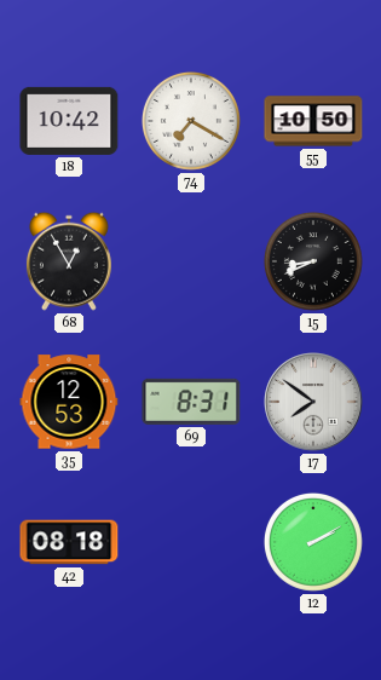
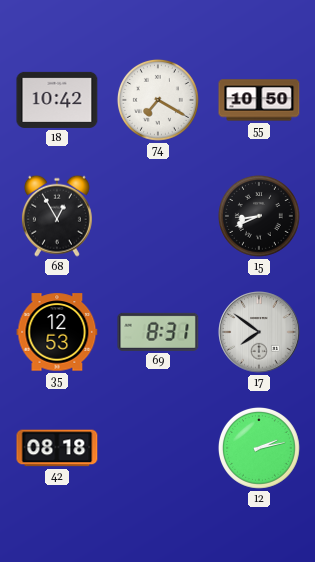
12: 2:10 -> 2:13
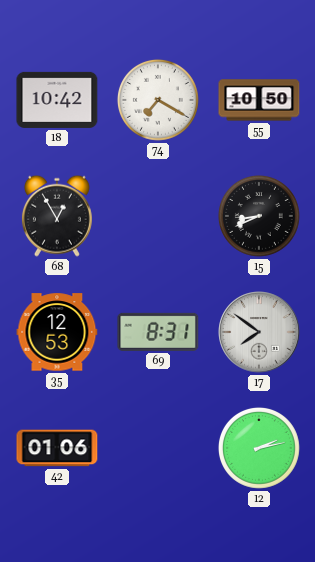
42: 08:18 -> 01:06
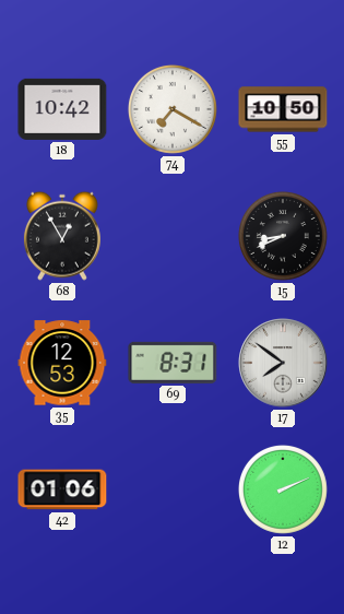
12: 2:13 -> 2:11
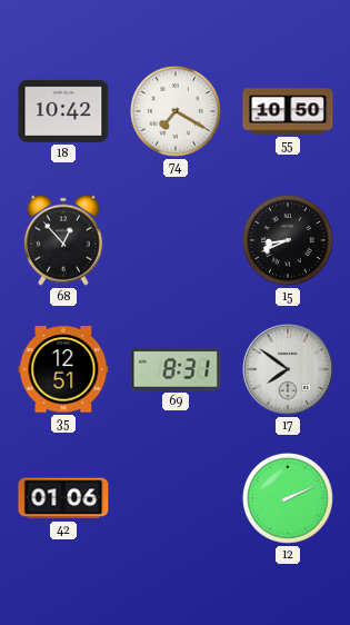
68: 12:55 -> 12:53
35: 12:53 -> 12:51
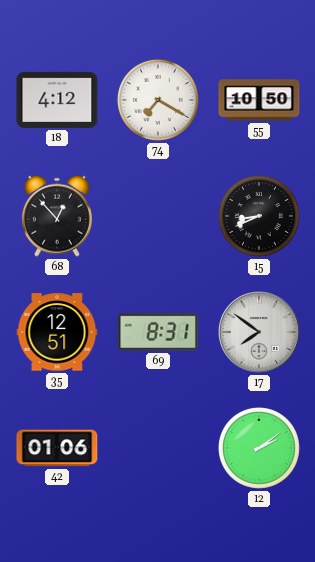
18: 10:42 -> 4:12
12: 2:11 -> 2:09
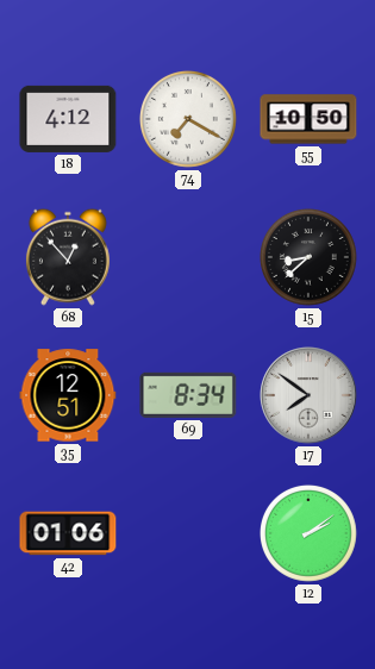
15: 8:41 -> 8:38
69: 8:31 -> 8:34
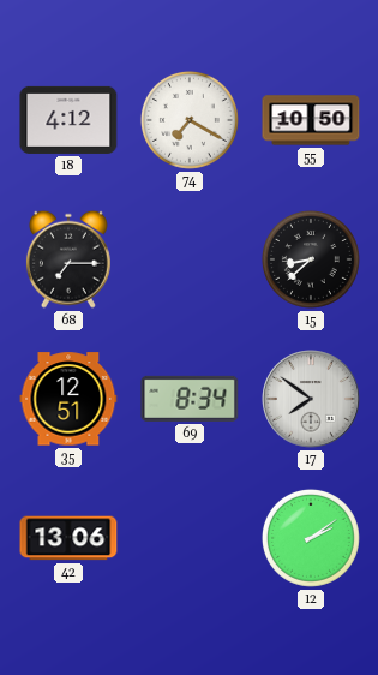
68: 12:53 -> 7:15
42: 01:06 -> 13:06
